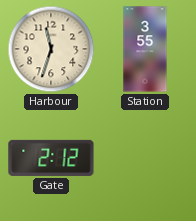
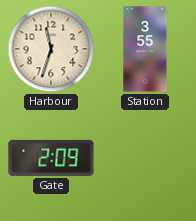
Gate: 2:12 -> 2:09
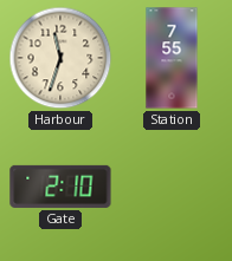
Station: 3:55 -> 7:55
Gate: 2:09 -> 2:10
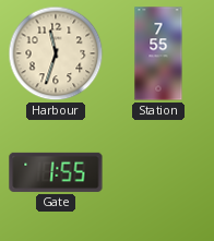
Gate: 2:10 -> 1:55
